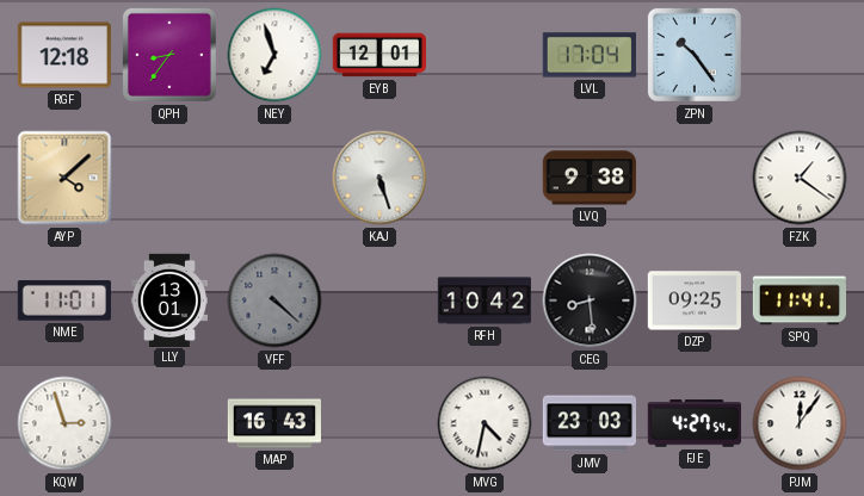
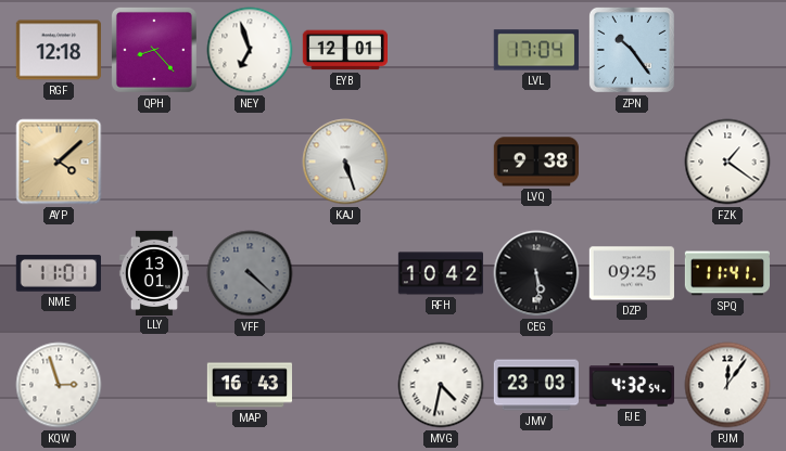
QPH: 8:36 -> 8:23
CEG: 8:29 -> 5:29
FJE: 4:27 -> 4:32
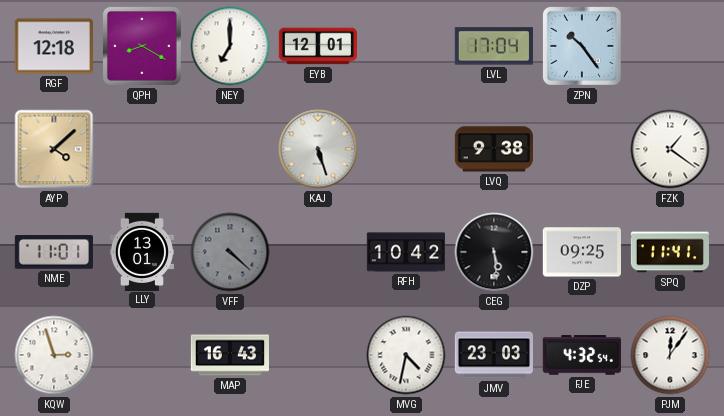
QPH: 8:23 -> 8:20
NEY: 6:57 -> 7:00
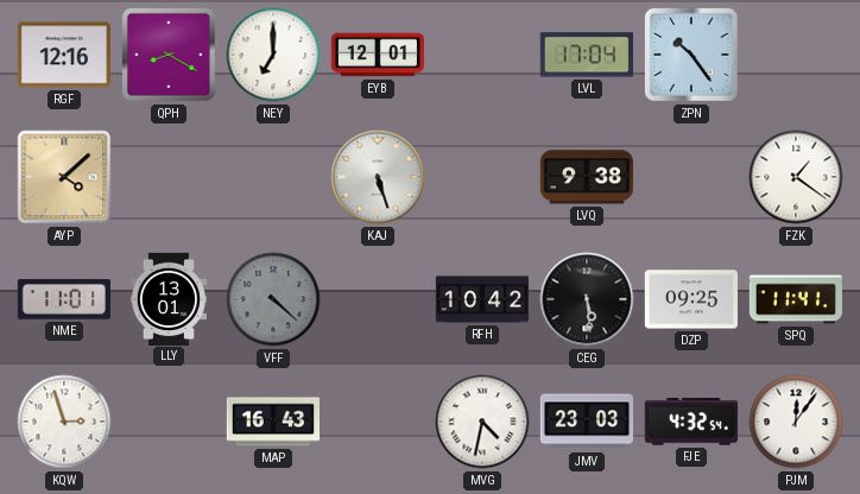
RGF: 12:18 -> 12:16
